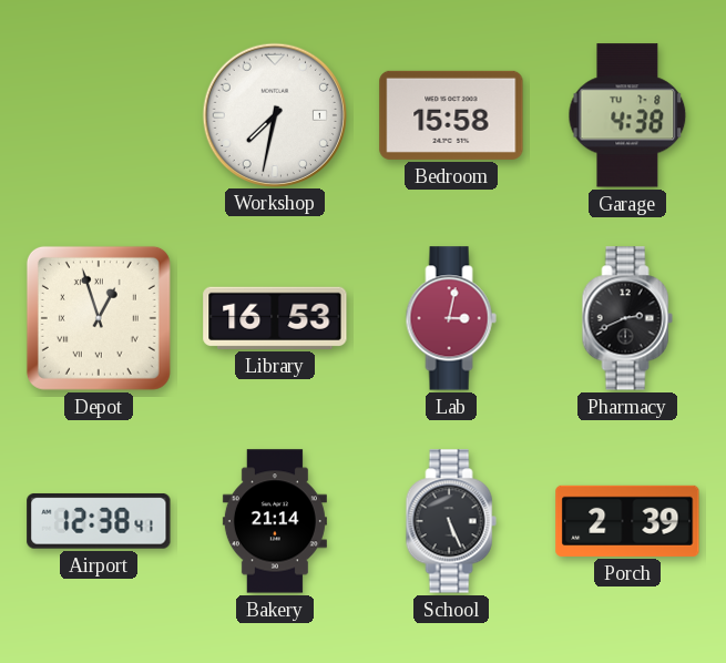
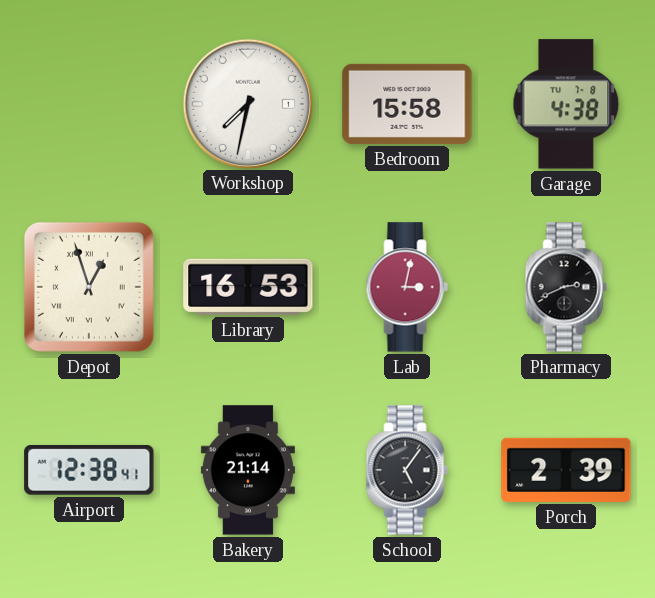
School: 5:26 -> 5:06
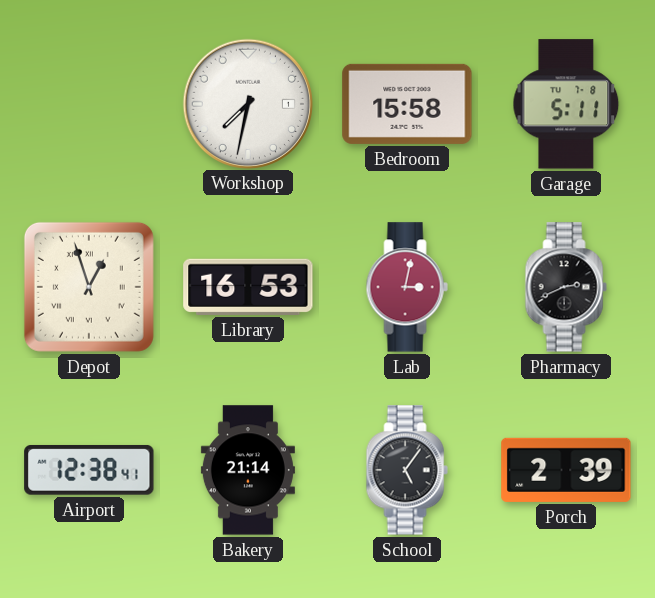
Garage: 4:38 -> 5:11
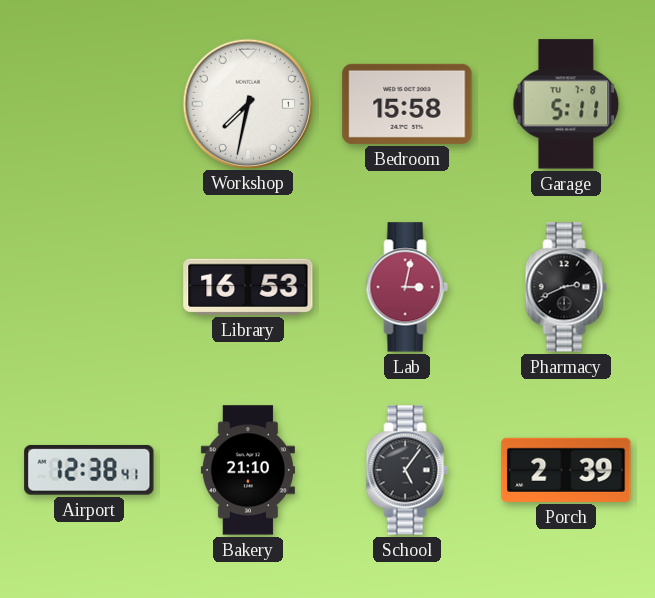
Depot: 12:57 -> none
Bakery: 21:14 -> 21:10
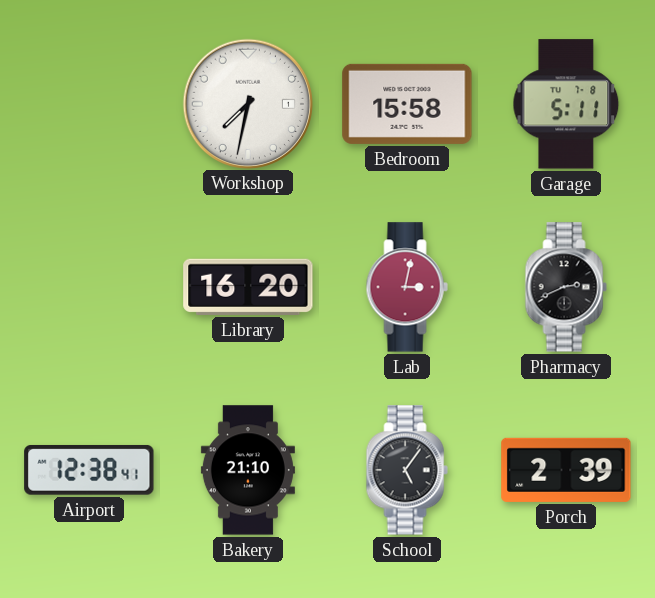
Library: 16:53 -> 16:20
